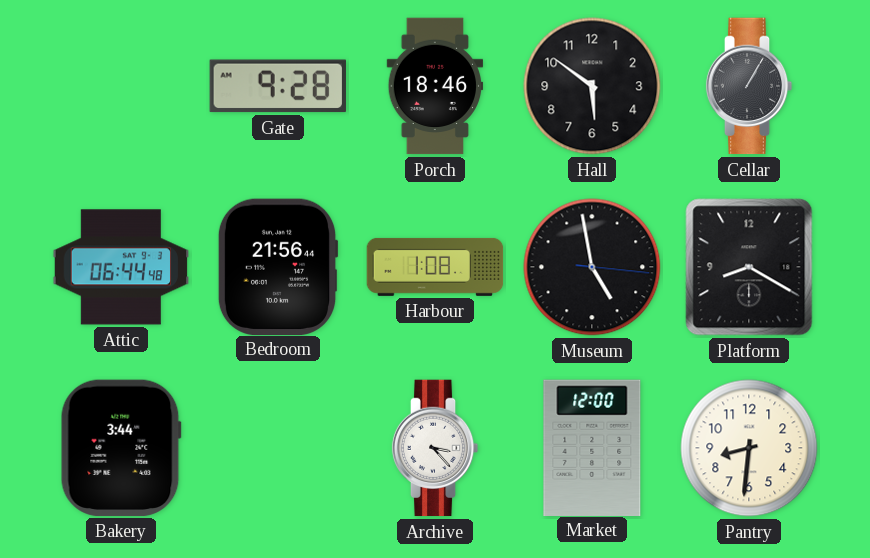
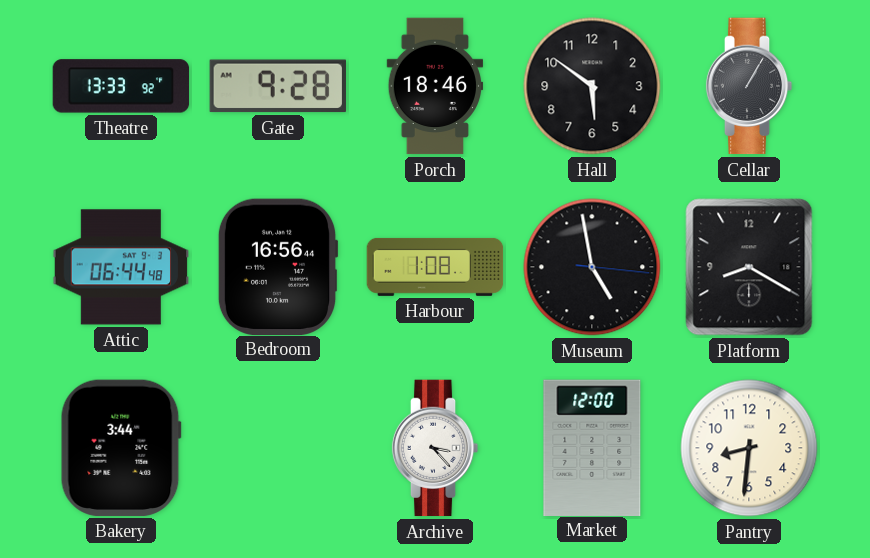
Theatre: none -> 13:33
Bedroom: 21:56 -> 16:56
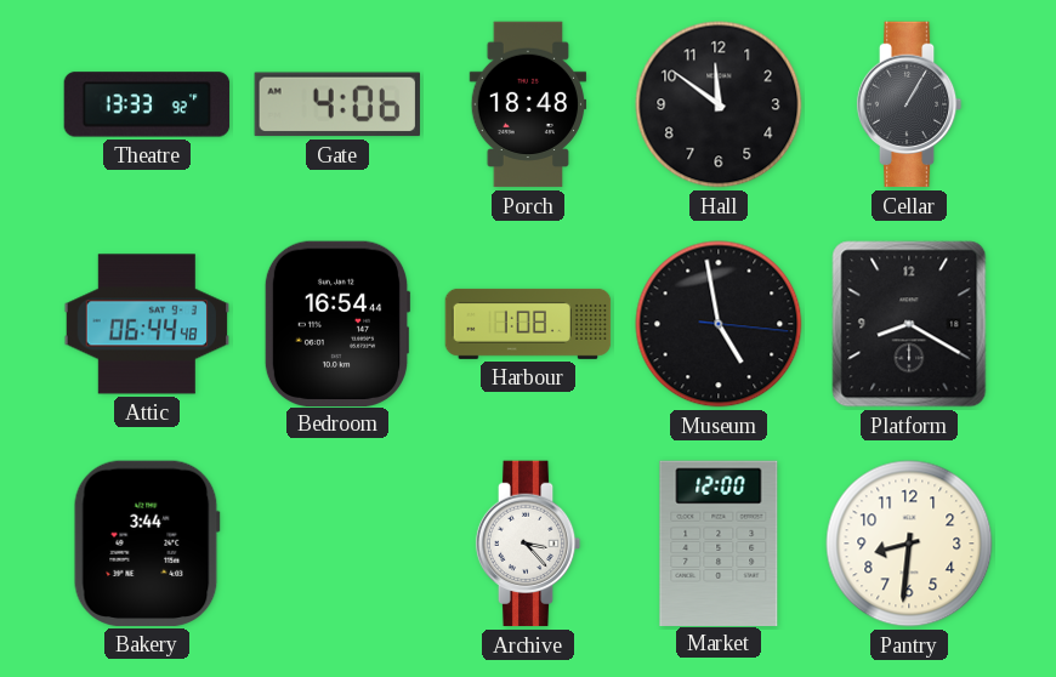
Gate: 9:28 -> 4:06
Porch: 18:46 -> 18:48
Hall: 5:51 -> 11:51
Bedroom: 16:56 -> 16:54
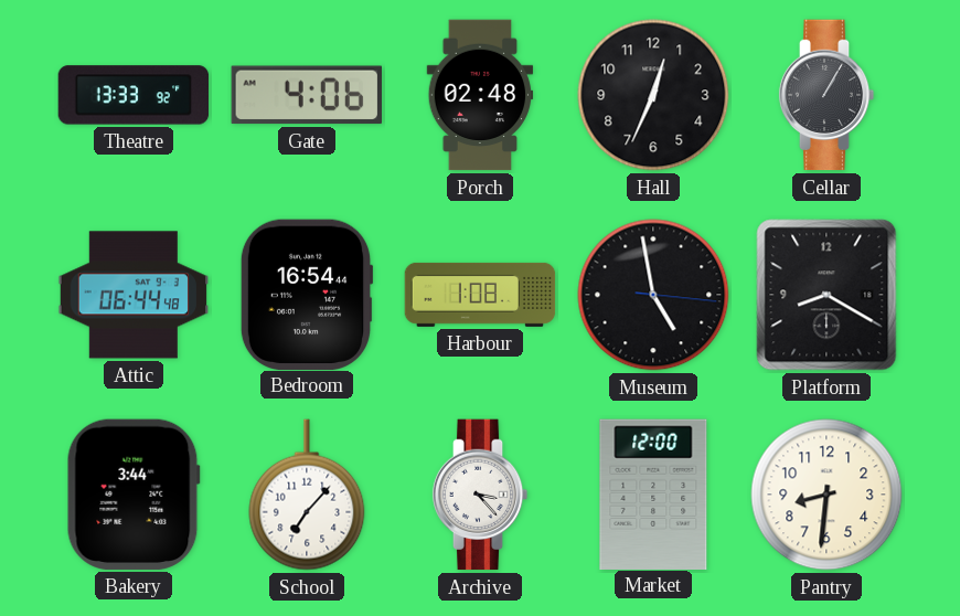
Porch: 18:48 -> 02:48
Hall: 11:51 -> 12:34
School: none -> 7:07
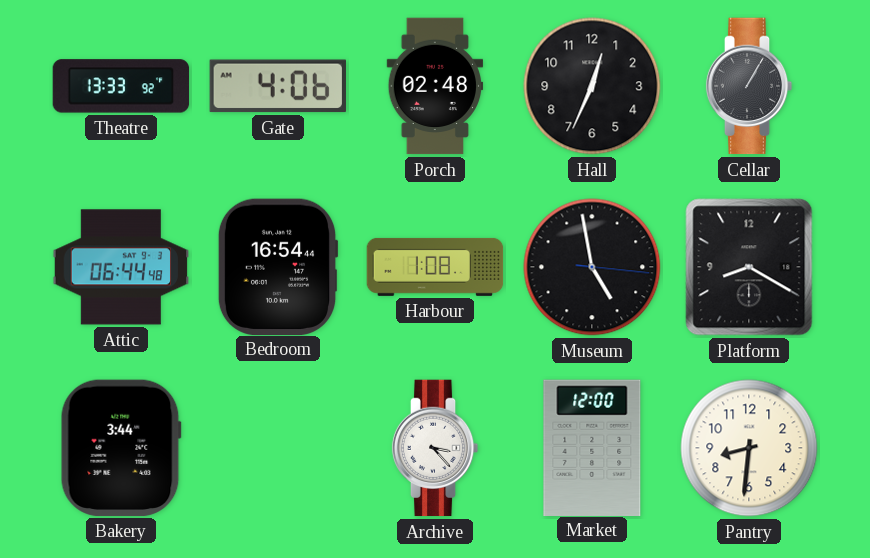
School: 7:07 -> none
